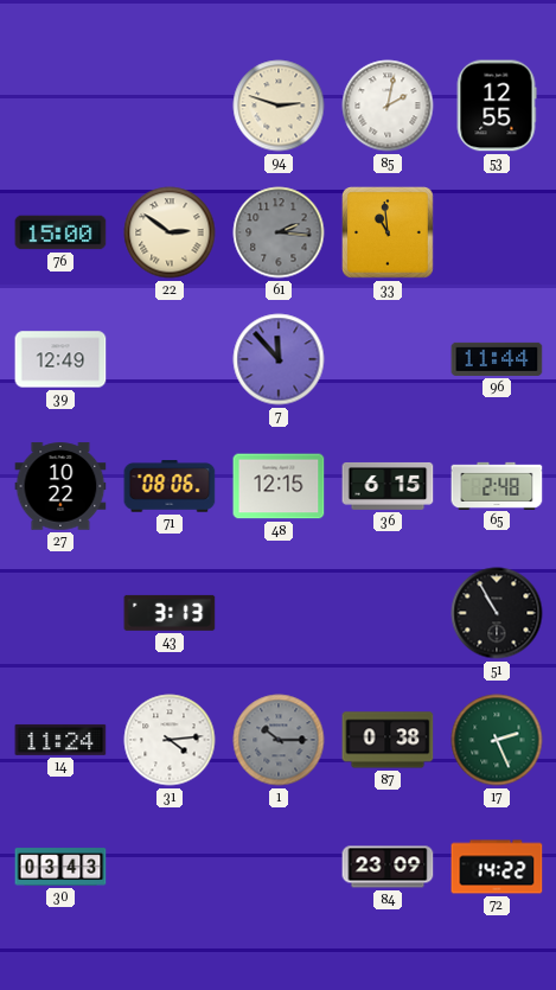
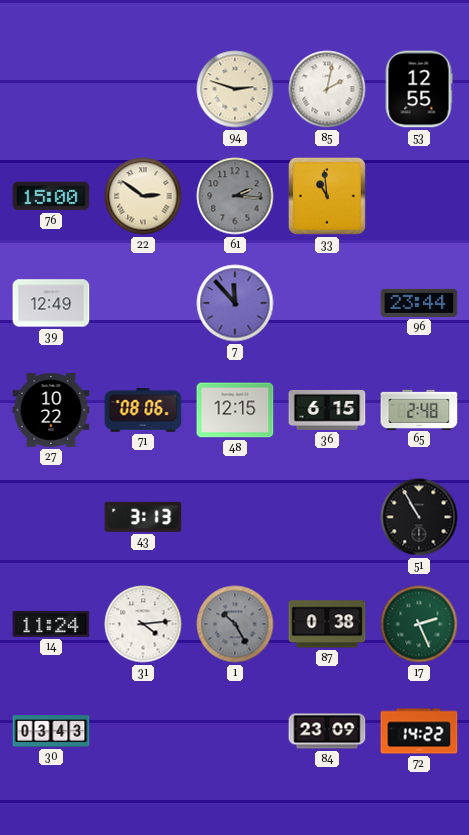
96: 11:44 -> 23:44
1: 10:15 -> 10:25
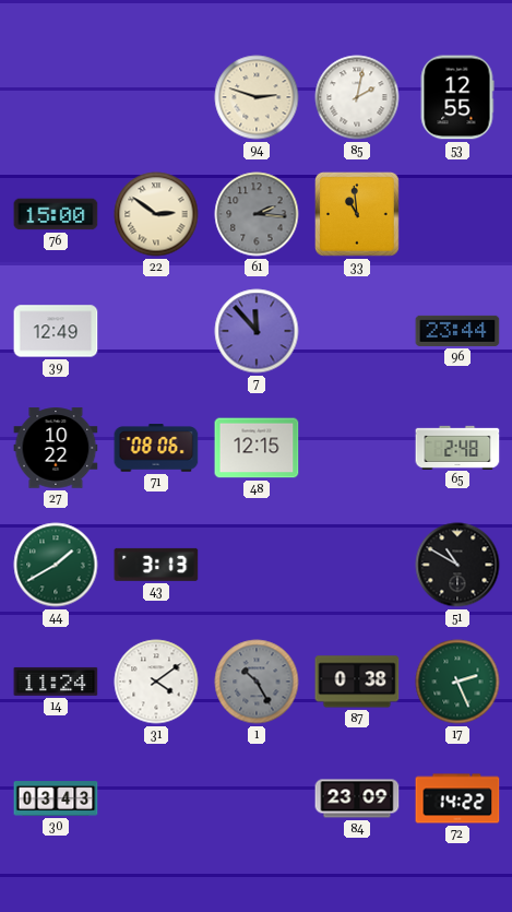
36: 6:15 -> none
44: none -> 1:40
51: 10:55 -> 10:50
31: 4:14 -> 4:09
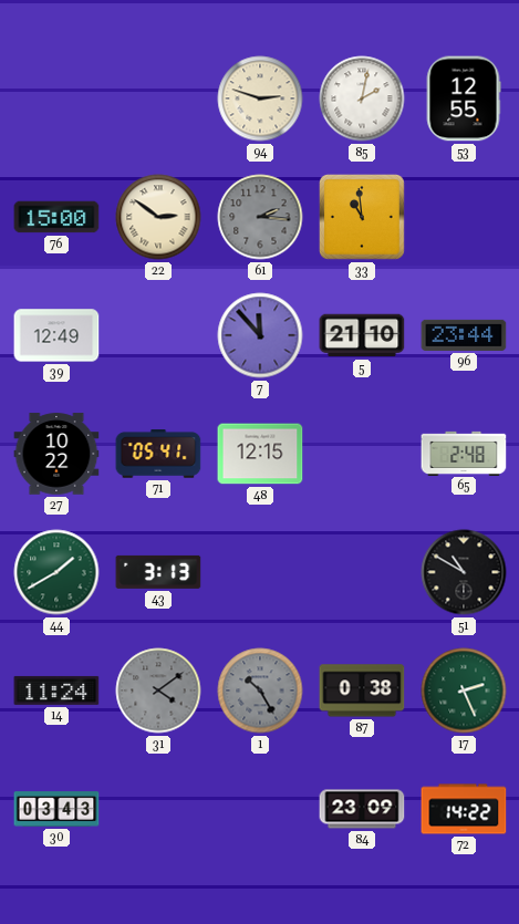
5: none -> 21:10
71: 08:06 -> 05:41
31 dial: white -> grey
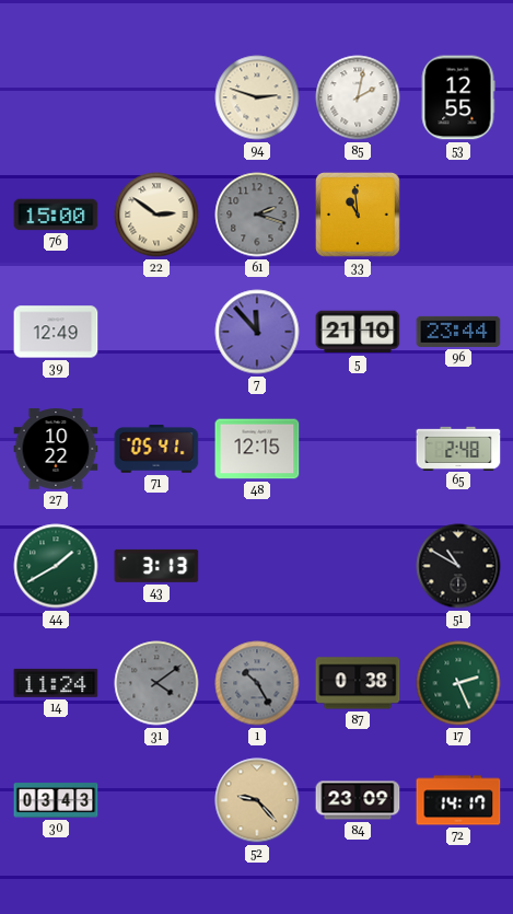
61: 2:16 -> 2:18
52: none -> 9:23
72: 14:22 -> 14:17
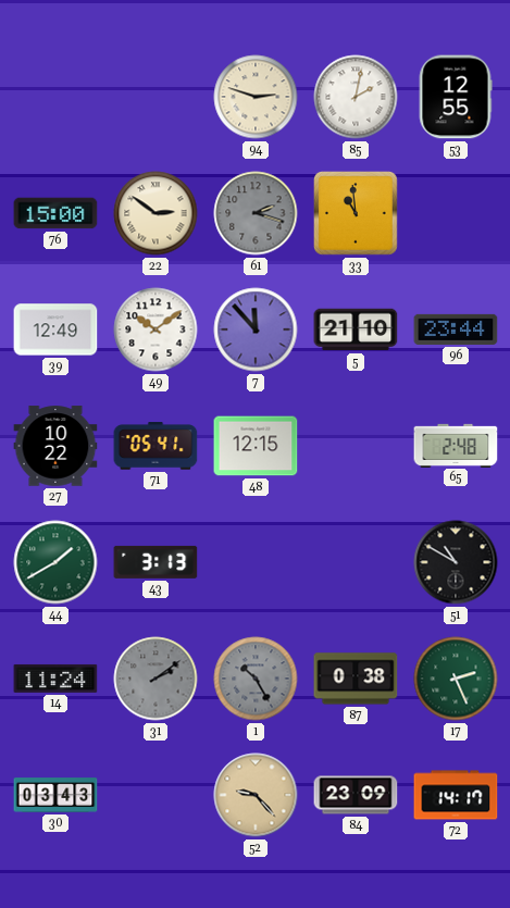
49: none -> 10:09
31: 4:09 -> 2:09
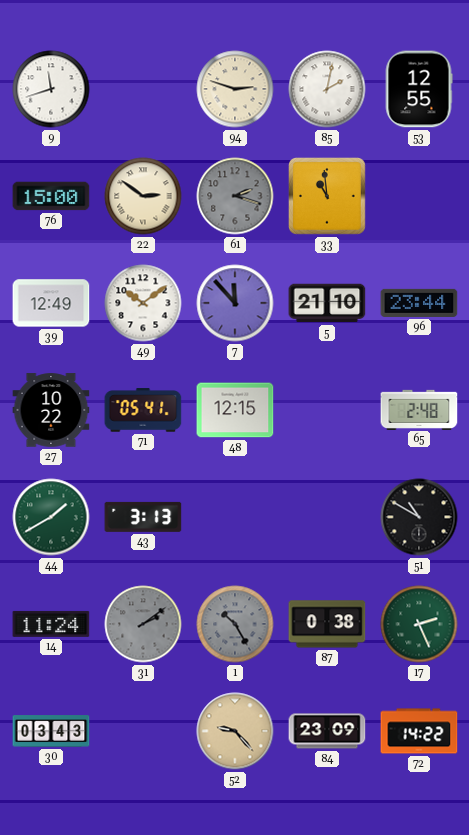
9: none -> 11:42
72: 14:17 -> 14:22
